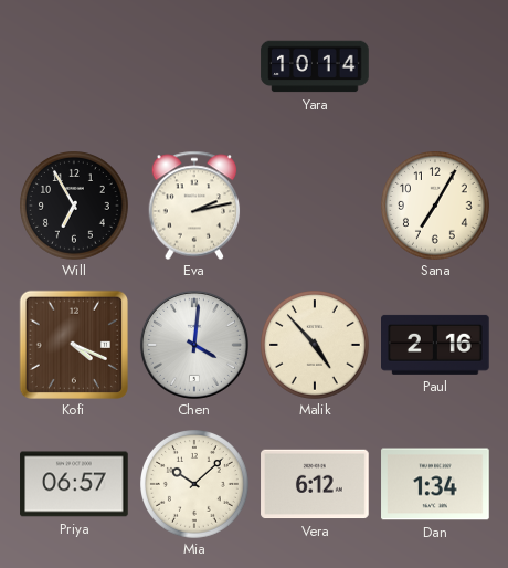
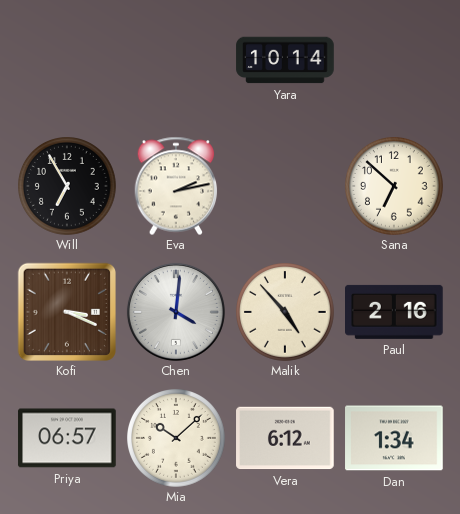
Sana: 7:05 -> 6:52
Kofi: 4:19 -> 3:19
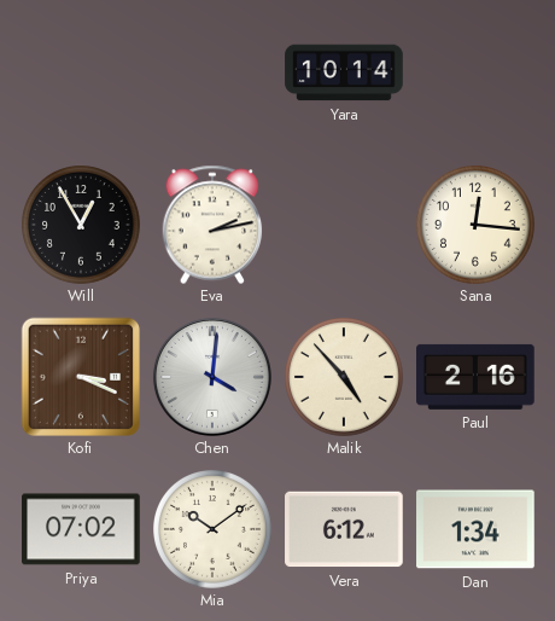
Will: 6:55 -> 12:55
Sana: 6:52 -> 12:16
Priya: 06:57 -> 07:02
Mia: 10:08 -> 10:09
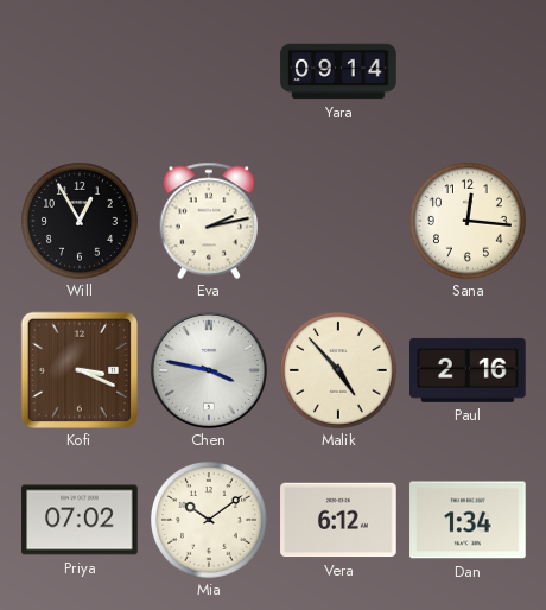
Yara: 10:14 -> 09:14
Chen: 4:01 -> 3:47
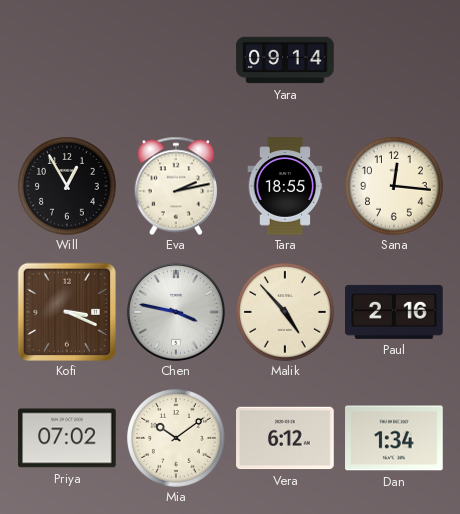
Tara: none -> 18:55
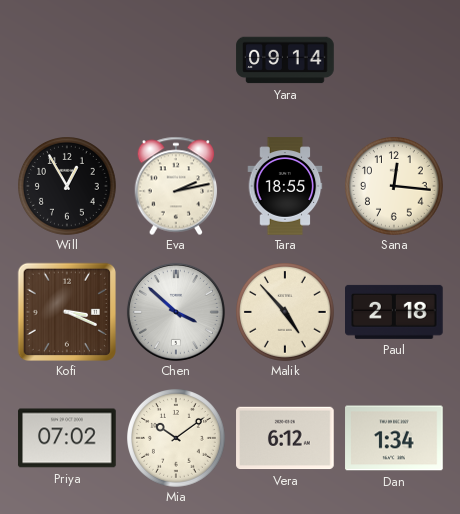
Chen: 3:47 -> 3:52
Paul: 2:16 -> 2:18
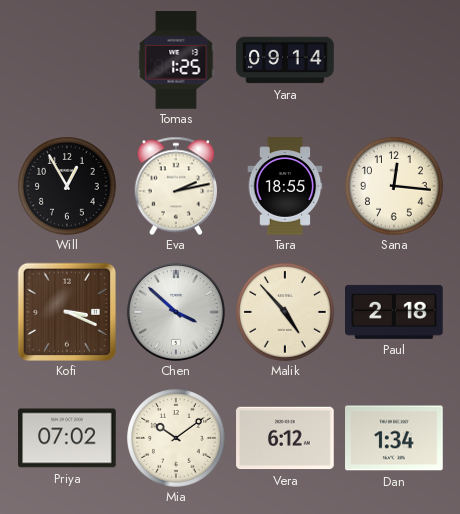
Tomas: none -> 1:25
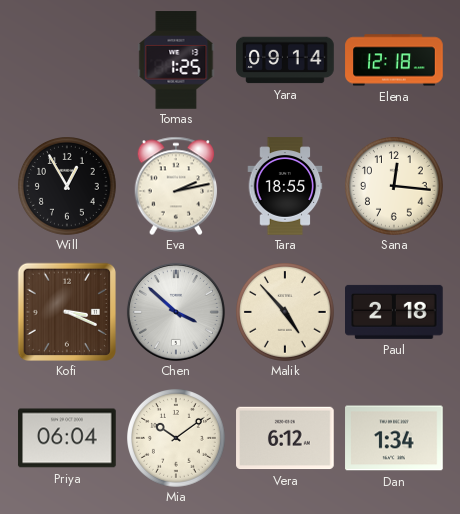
Elena: none -> 12:18
Priya: 07:02 -> 06:04
